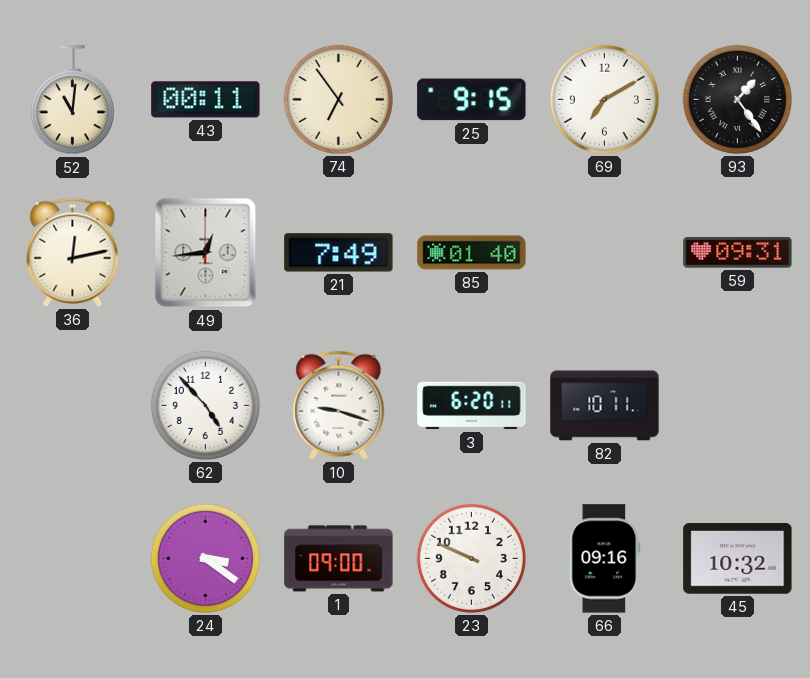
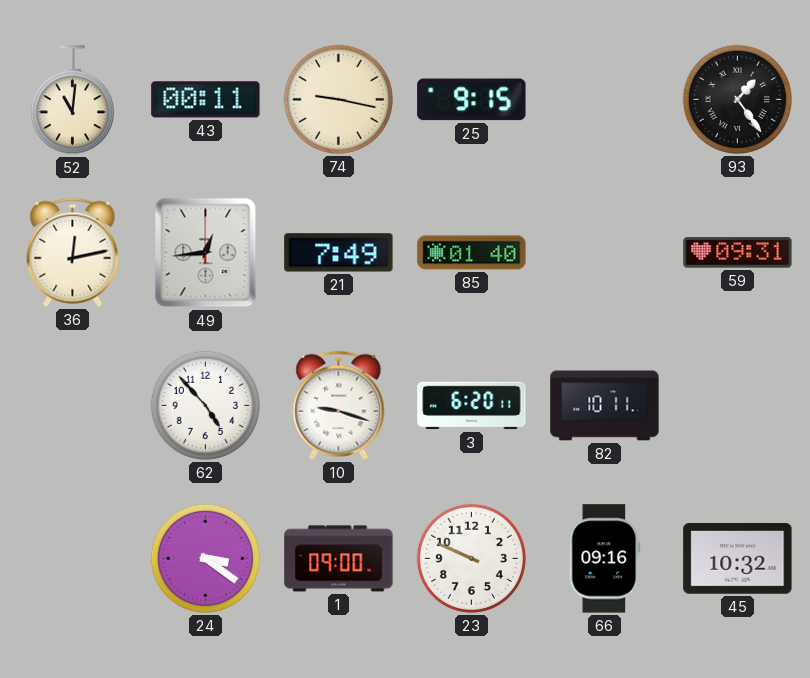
74: 6:54 -> 9:17
69: 7:10 -> none
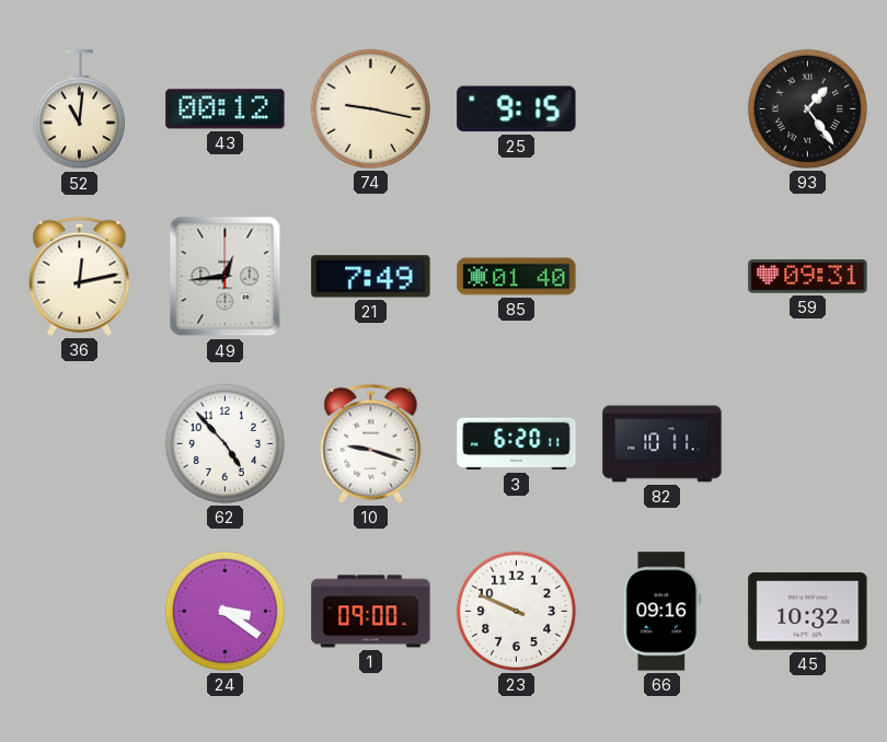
43: 00:11 -> 00:12
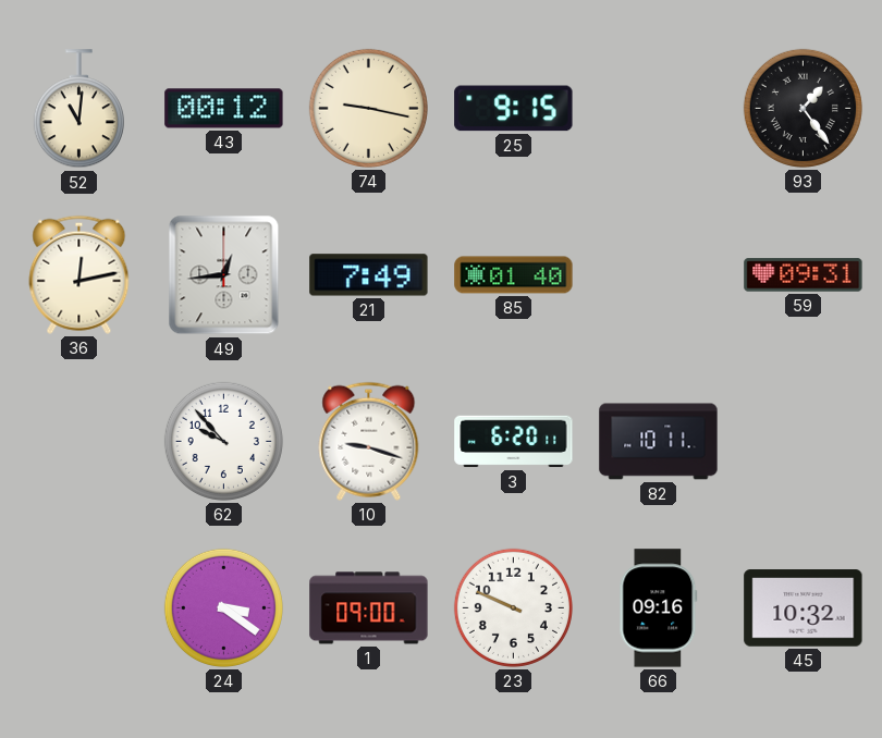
62: 4:53 -> 9:53
